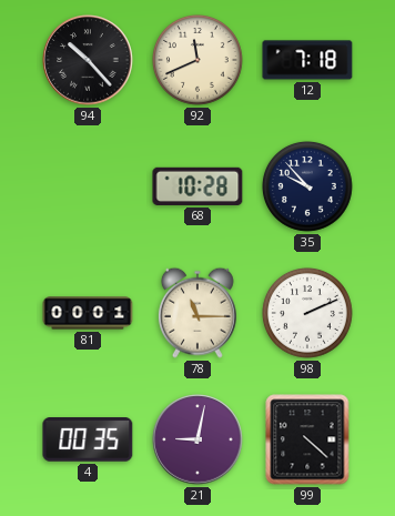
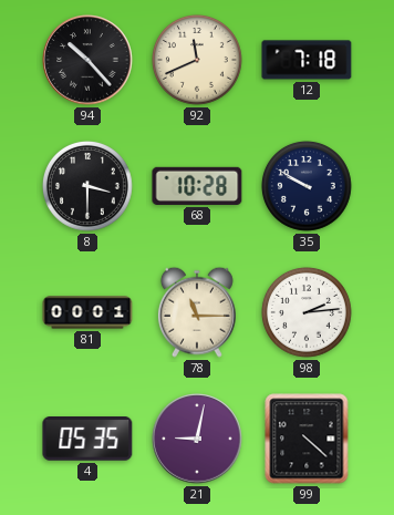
8: none -> 3:30
35: 9:53 -> 9:50
98: 2:11 -> 2:14
4: 00:35 -> 05:35
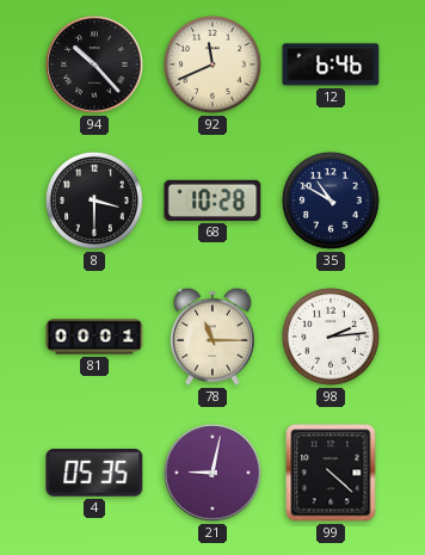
12: 7:18 -> 6:46
35: 9:50 -> 10:50
